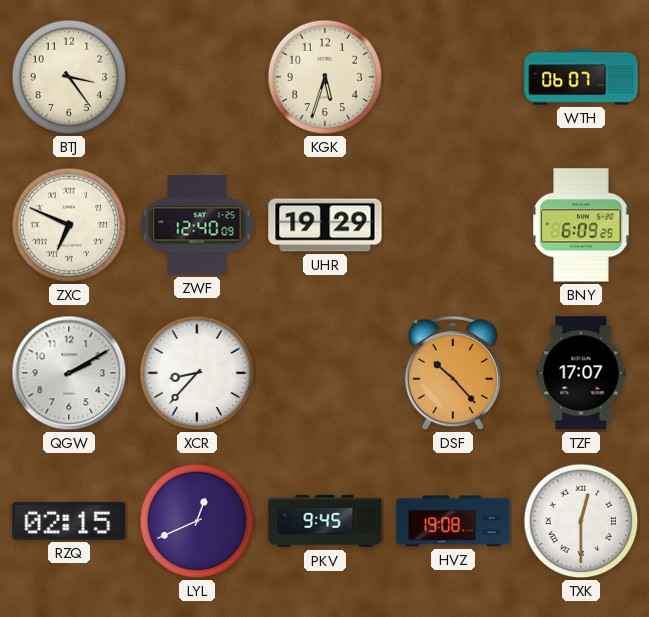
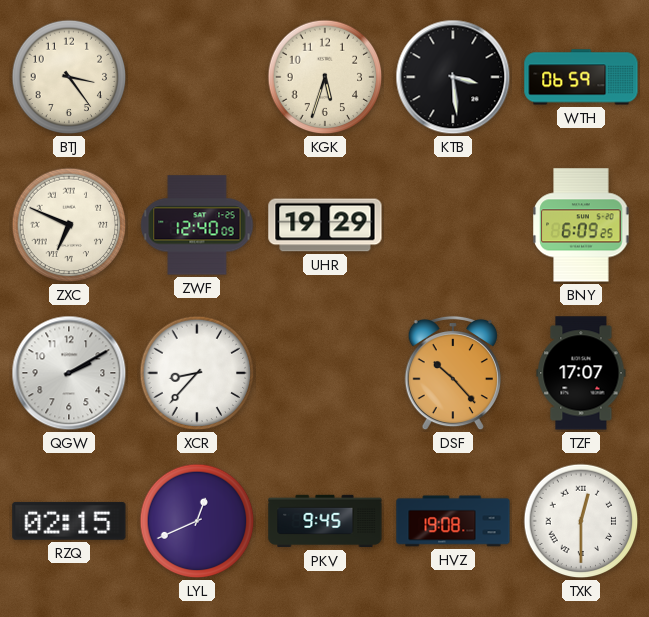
KTB: none -> 3:29
WTH: 06:07 -> 06:59
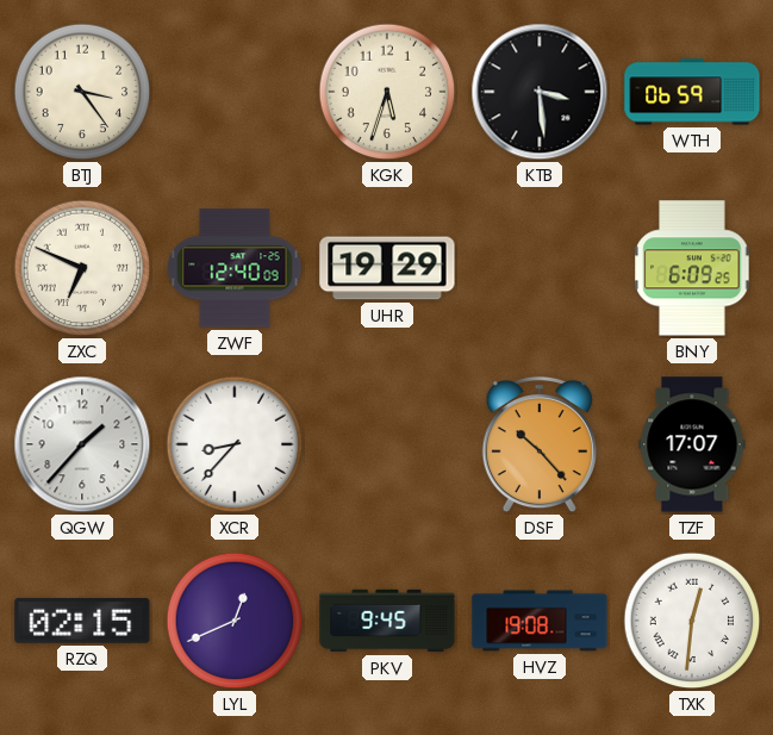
QGW: 2:10 -> 1:37
TXK: 12:30 -> 12:31
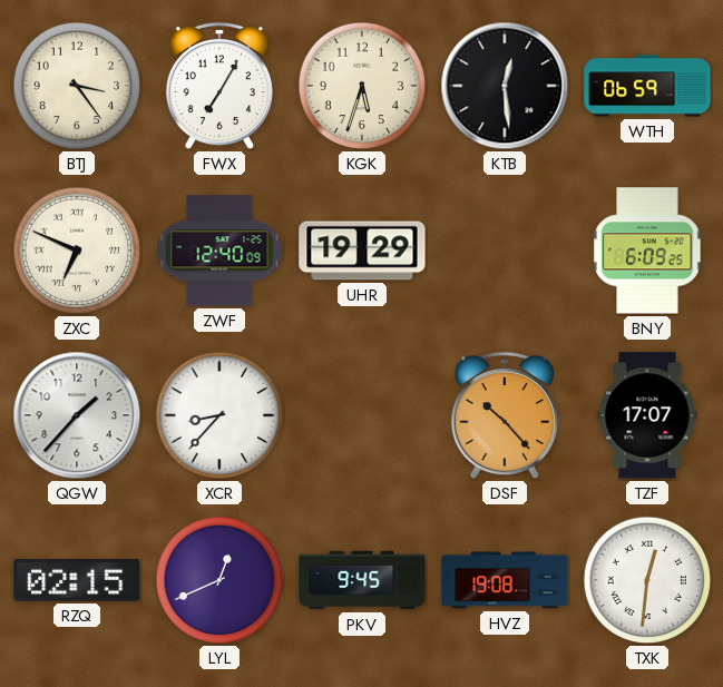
FWX: none -> 7:05
KTB: 3:29 -> 12:29
